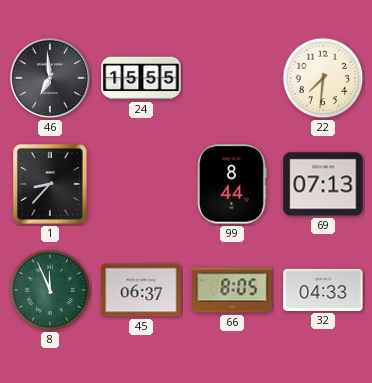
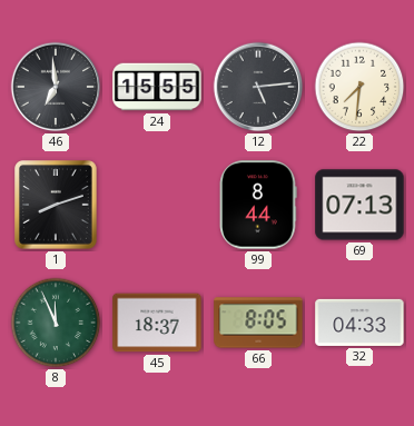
12: none -> 5:14
1: 8:37 -> 8:12
45: 06:37 -> 18:37
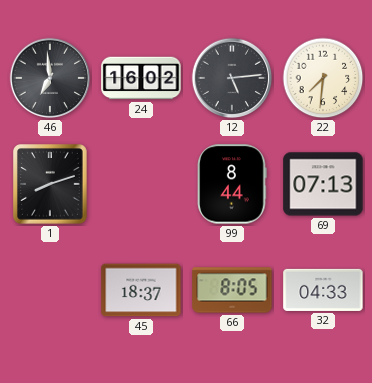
24: 15:55 -> 16:02
8: 11:56 -> none
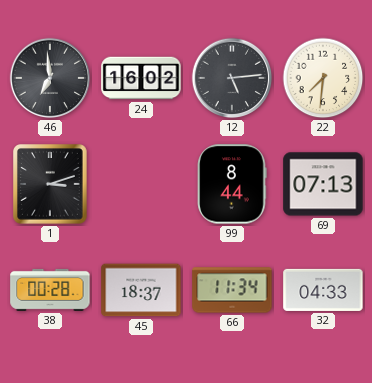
1: 8:12 -> 3:12
38: none -> 00:28
66: 8:05 -> 11:34
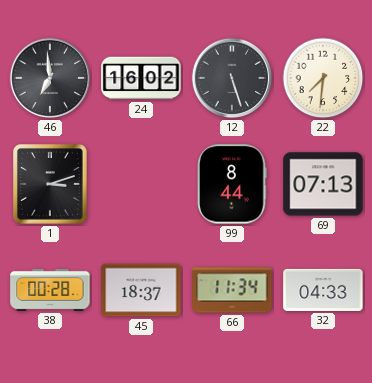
12: 5:14 -> 5:27
